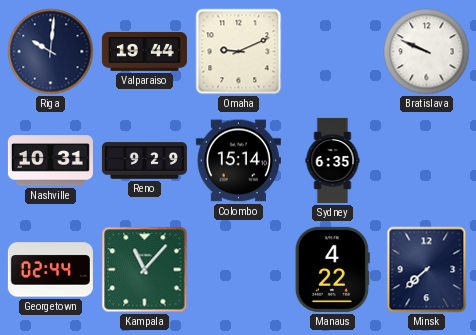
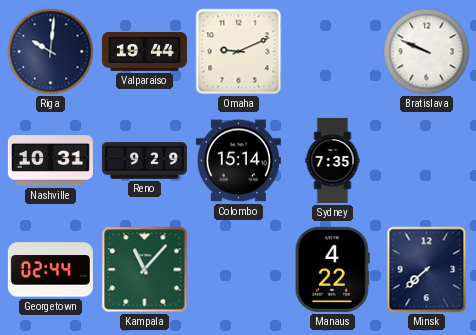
Sydney: 6:35 -> 7:35
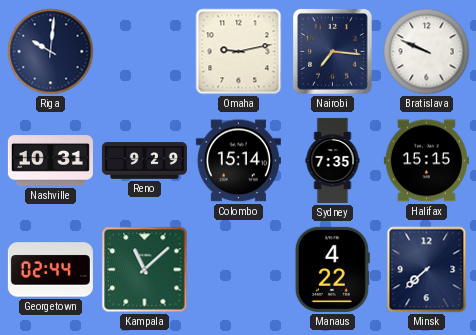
Valparaiso: 19:44 -> none
Omaha: 9:11 -> 9:13
Nairobi: none -> 7:16
Halifax: none -> 15:15
Kampala: 11:07 -> 11:08
